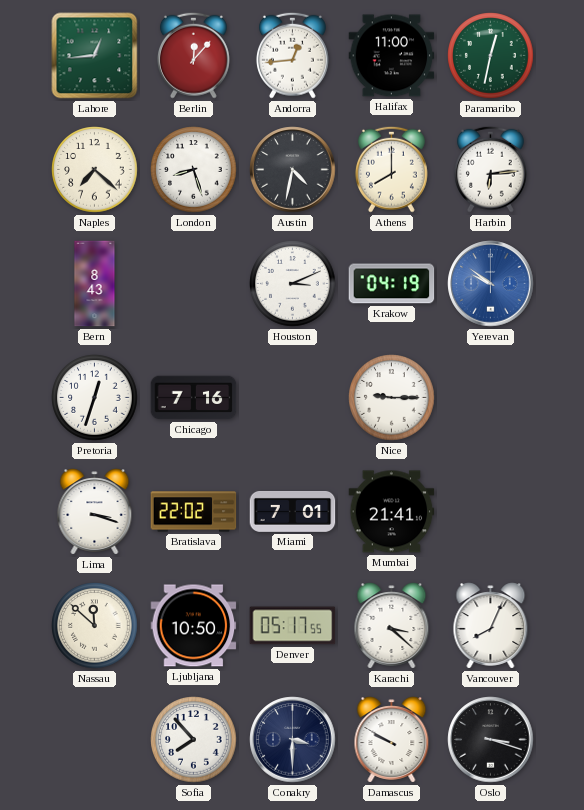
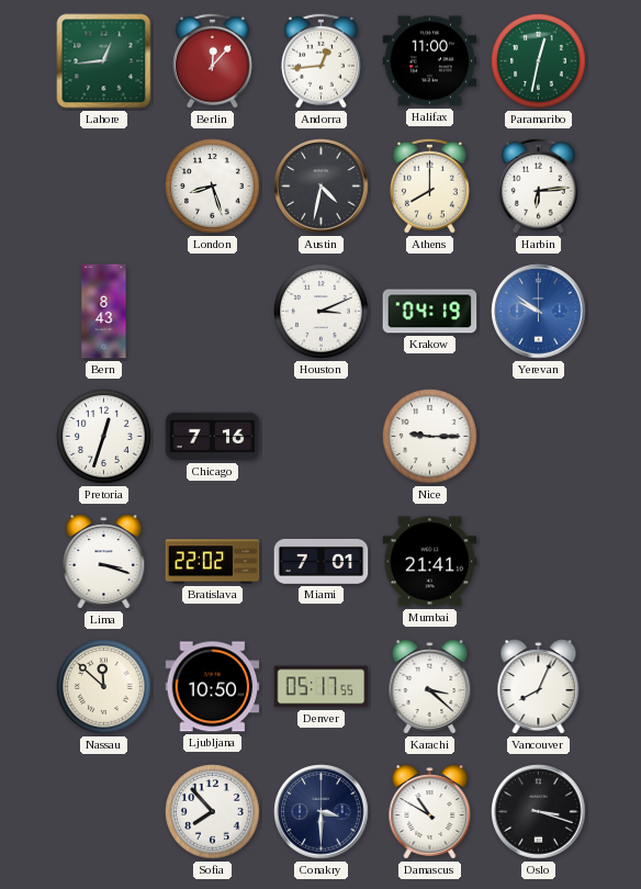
Naples: 7:22 -> none
Damascus: 9:50 -> 10:50
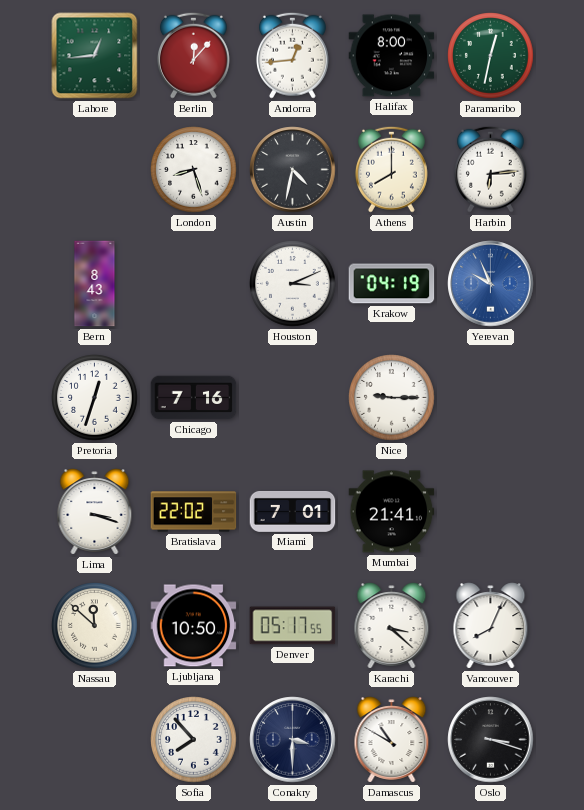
Halifax: 11:00 -> 8:00
Yerevan: 9:51 -> 9:56
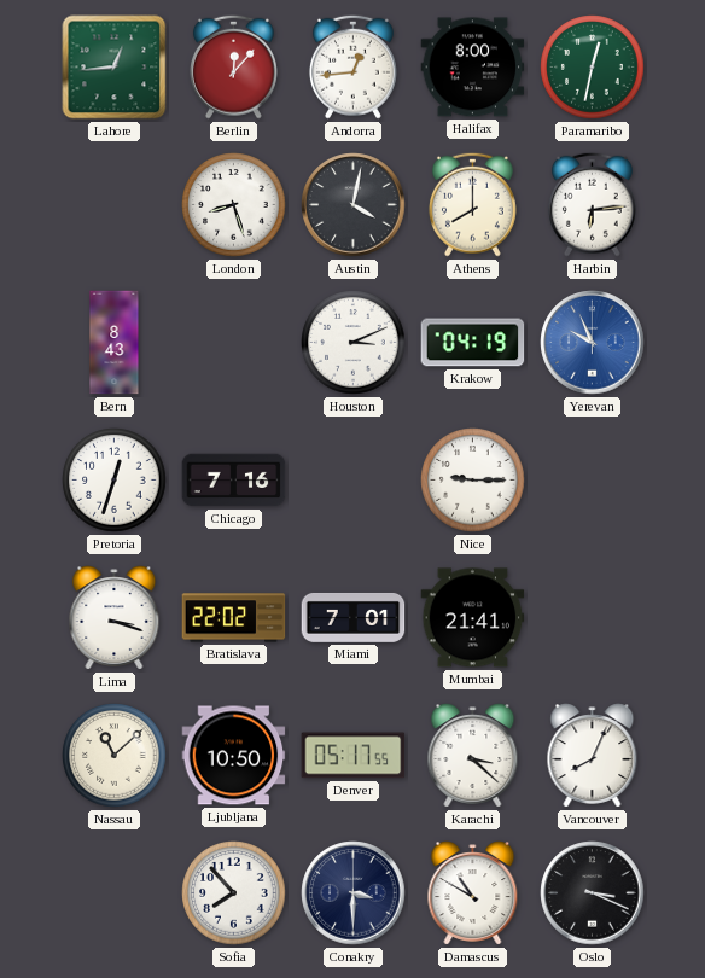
Austin: 4:32 -> 4:02
Nassau: 11:52 -> 11:08
Oslo: 3:18 -> 3:19
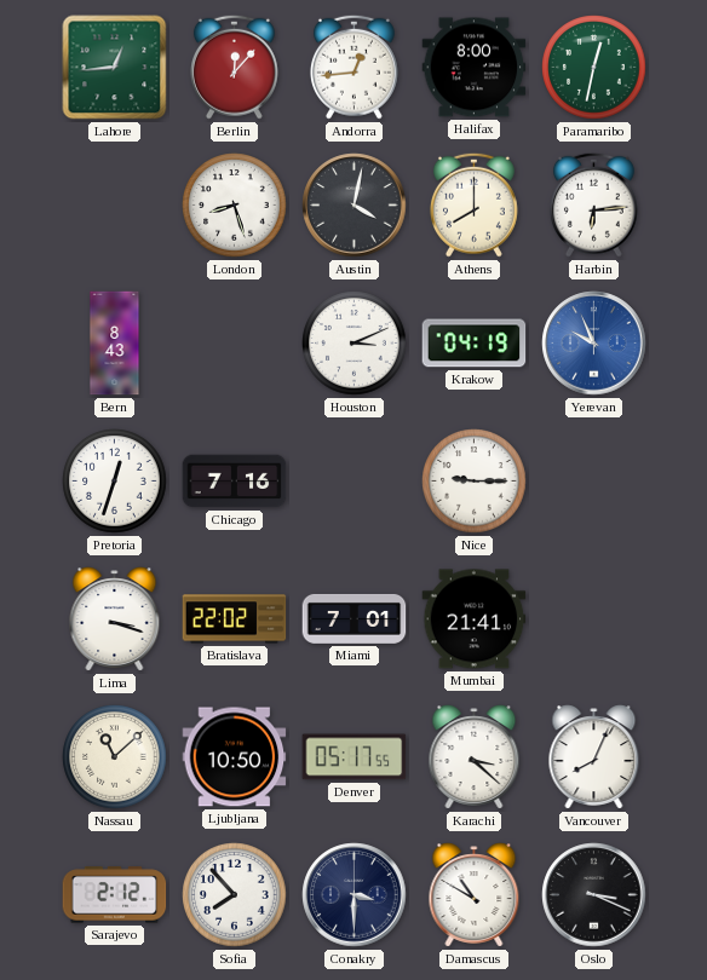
Sarajevo: none -> 2:12
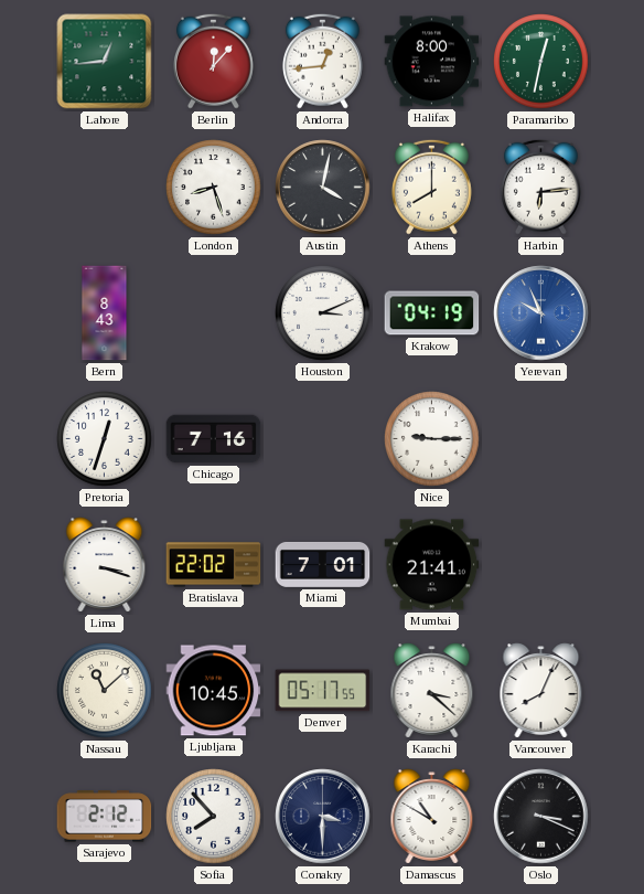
Ljubljana: 10:50 -> 10:45
